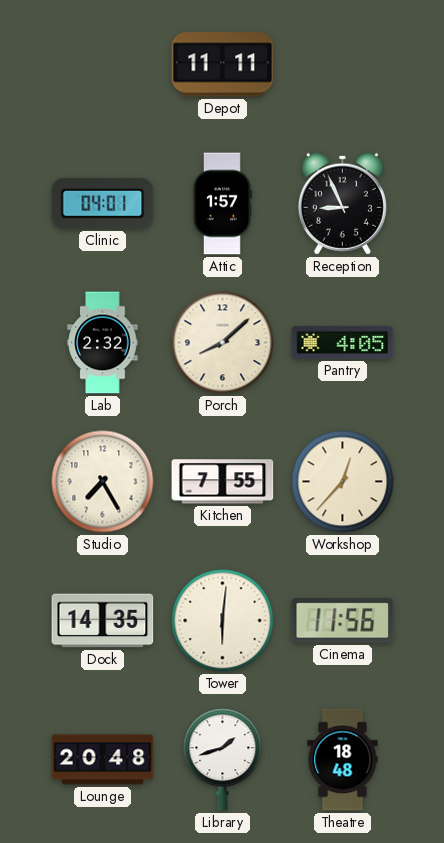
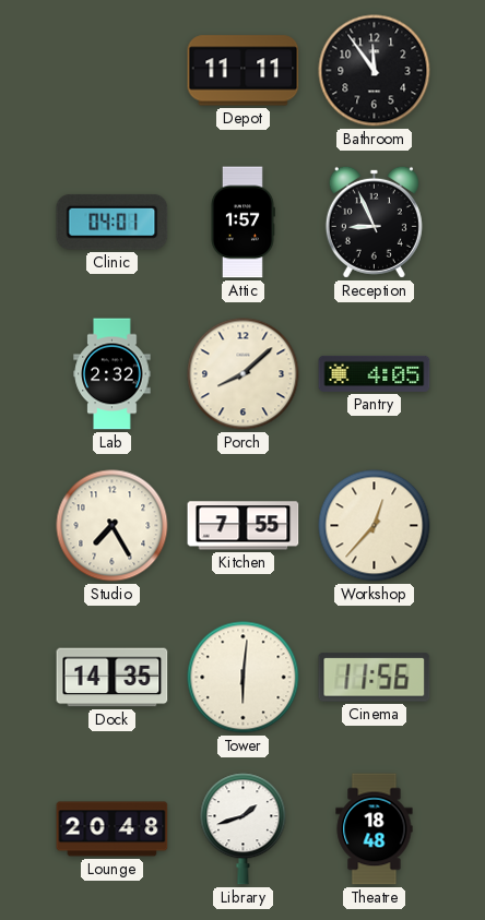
Bathroom: none -> 11:54
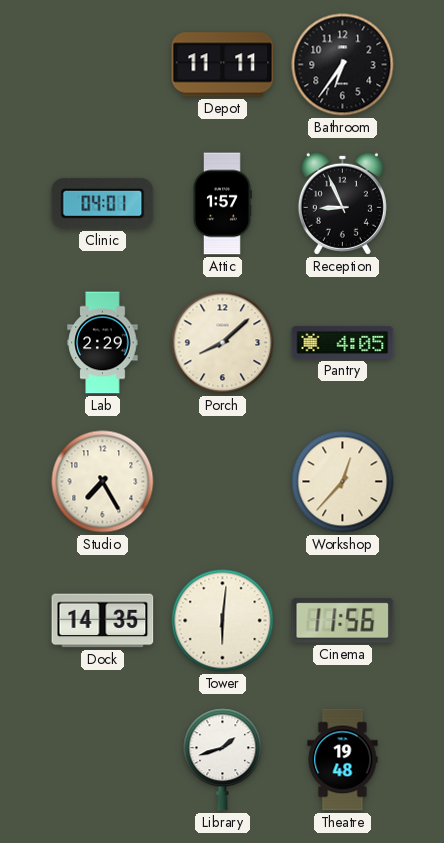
Bathroom: 11:54 -> 6:36
Lab: 2:32 -> 2:29
Kitchen: 7:55 -> none
Lounge: 20:48 -> none
Theatre: 18:48 -> 19:48
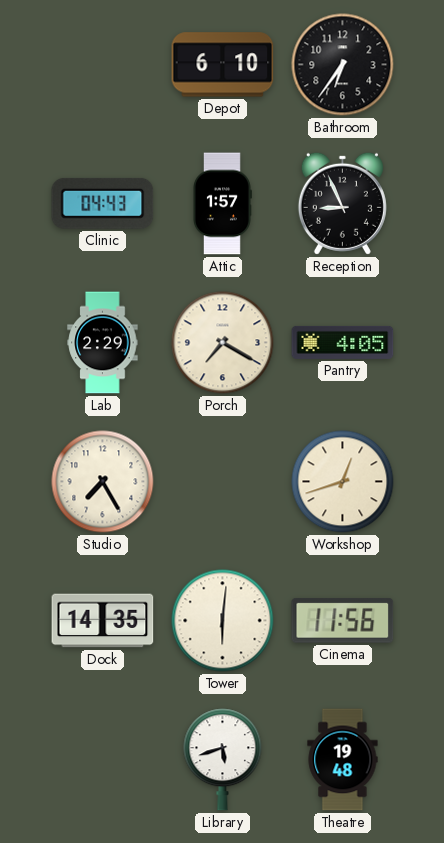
Depot: 11:11 -> 6:10
Clinic: 04:01 -> 04:43
Porch: 8:08 -> 7:20
Workshop: 12:37 -> 12:42
Library: 1:42 -> 5:42
